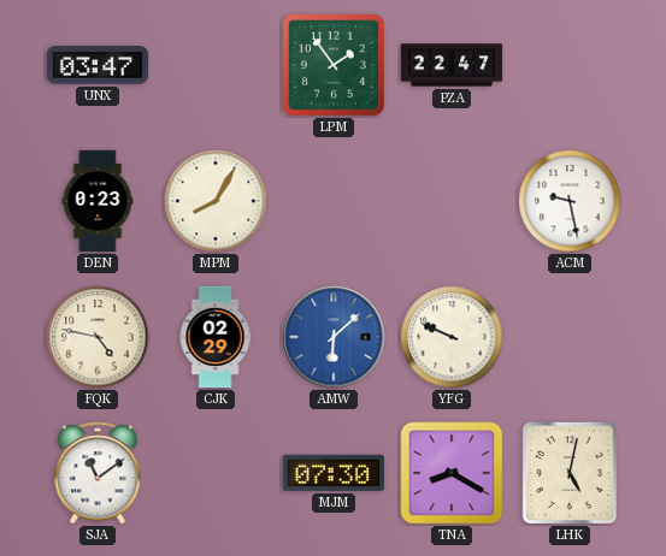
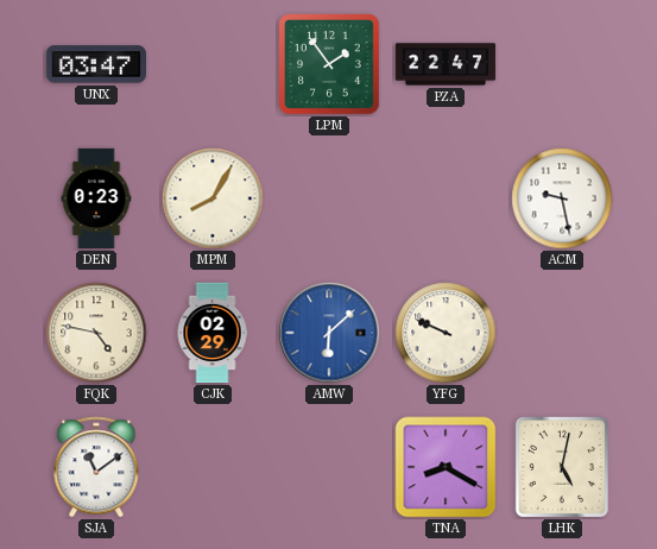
MJM: 07:30 -> none
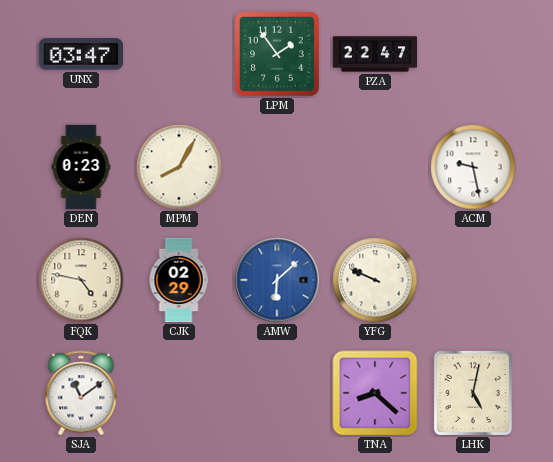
TNA: 8:20 -> 8:22
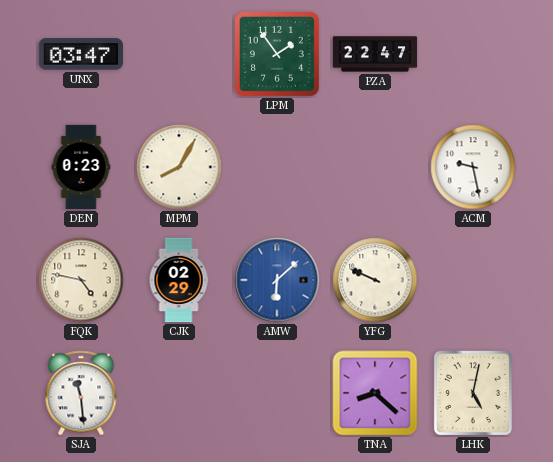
SJA: 11:09 -> 11:29
